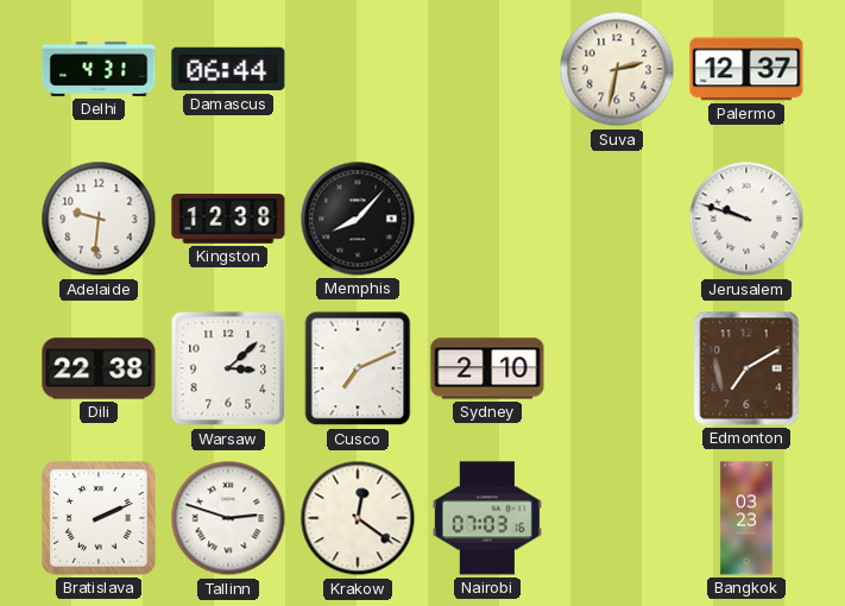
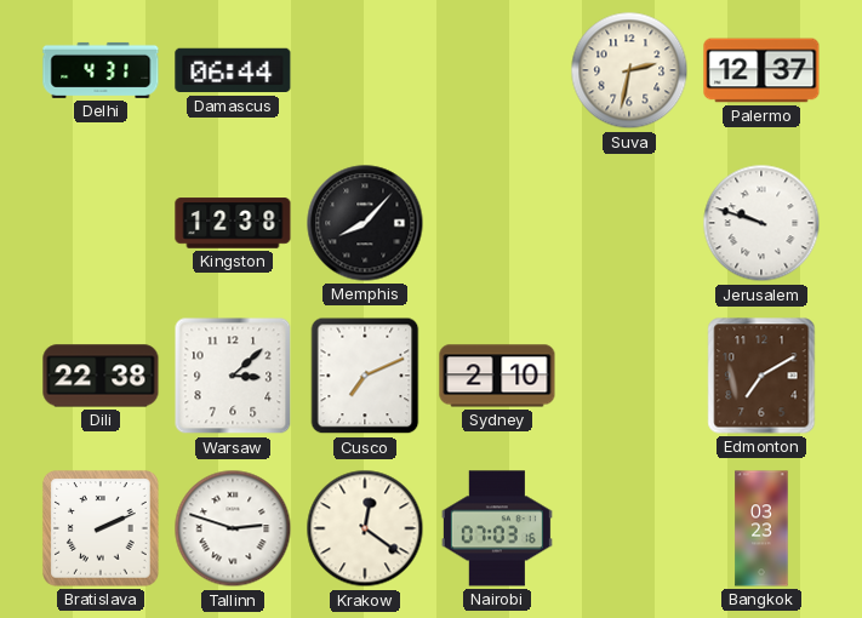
Adelaide: 9:31 -> none
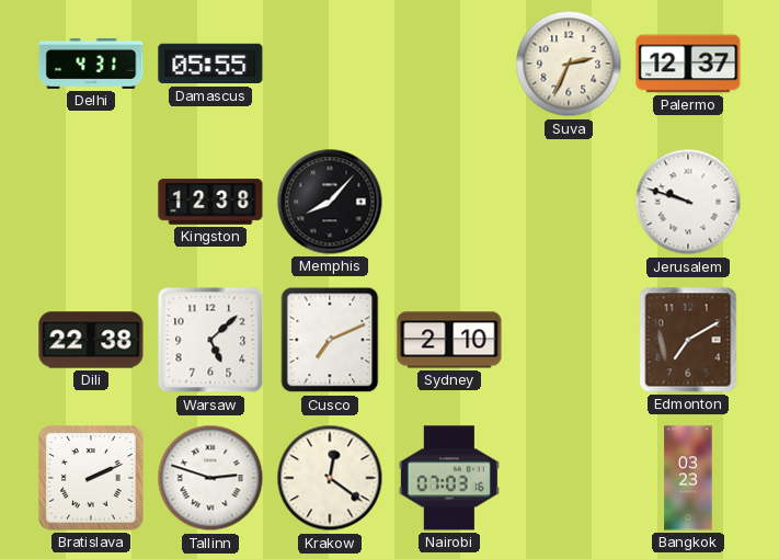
Damascus: 06:44 -> 05:55
Suva: 2:32 -> 2:34
Warsaw: 3:08 -> 5:08
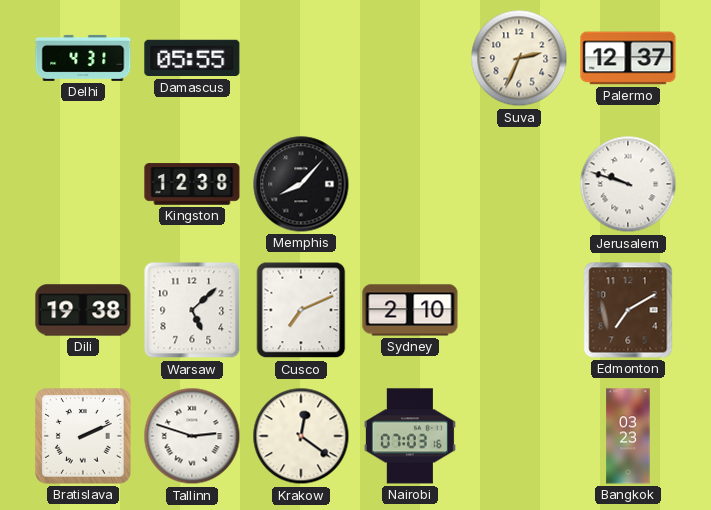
Dili: 22:38 -> 19:38
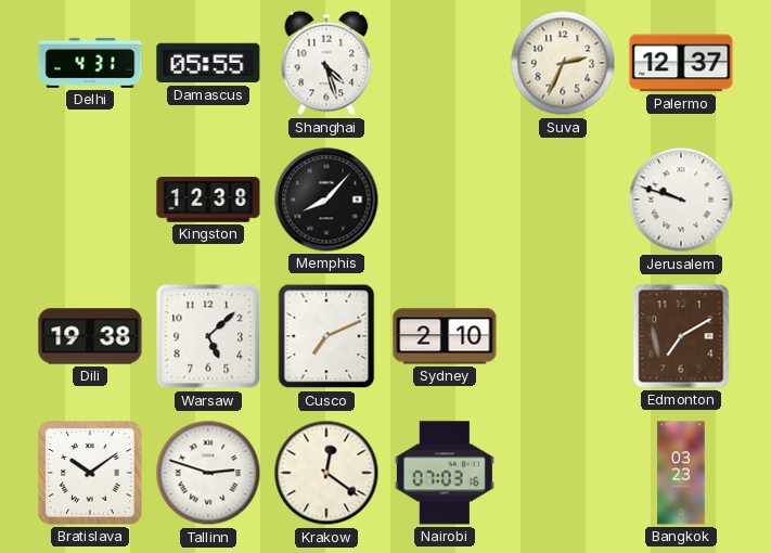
Shanghai: none -> 4:27
Bratislava: 2:11 -> 10:09
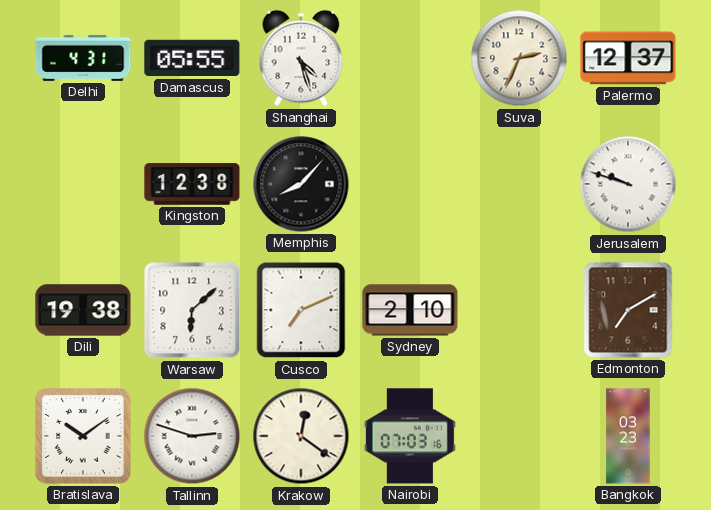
Warsaw: 5:08 -> 6:08
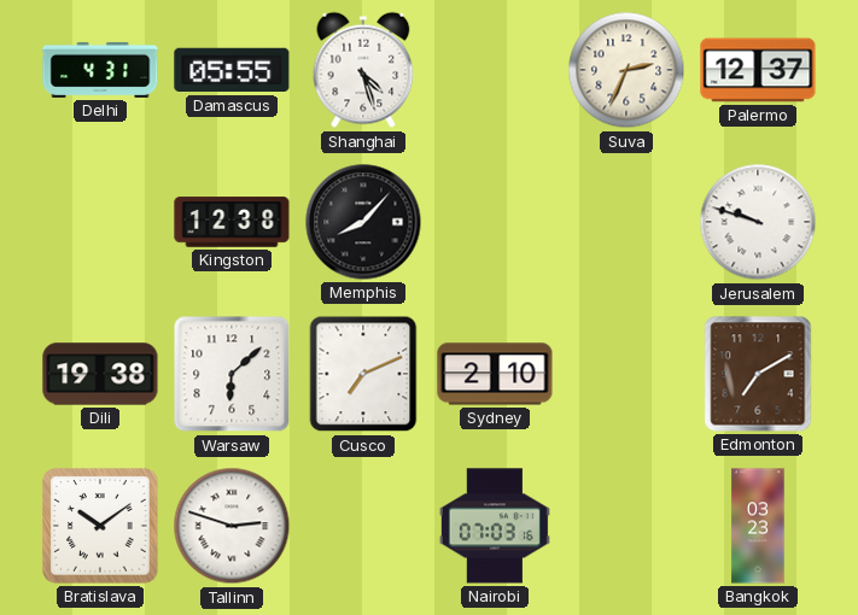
Krakow: 12:21 -> none
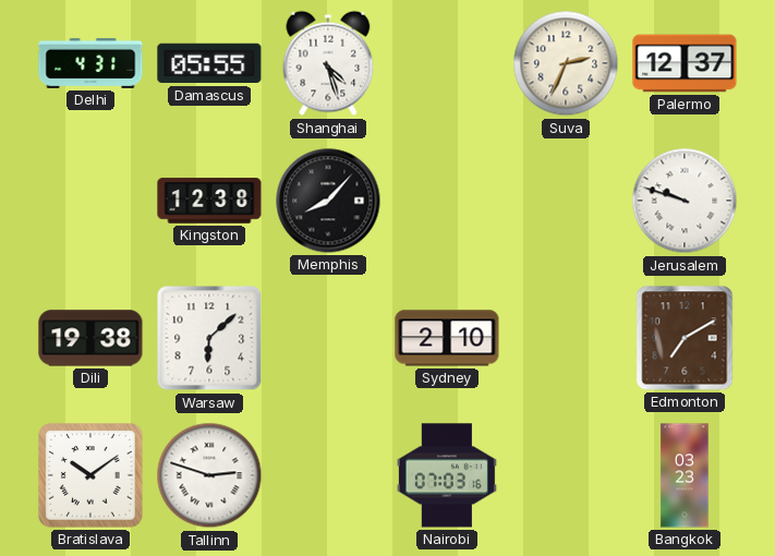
Cusco: 7:11 -> none
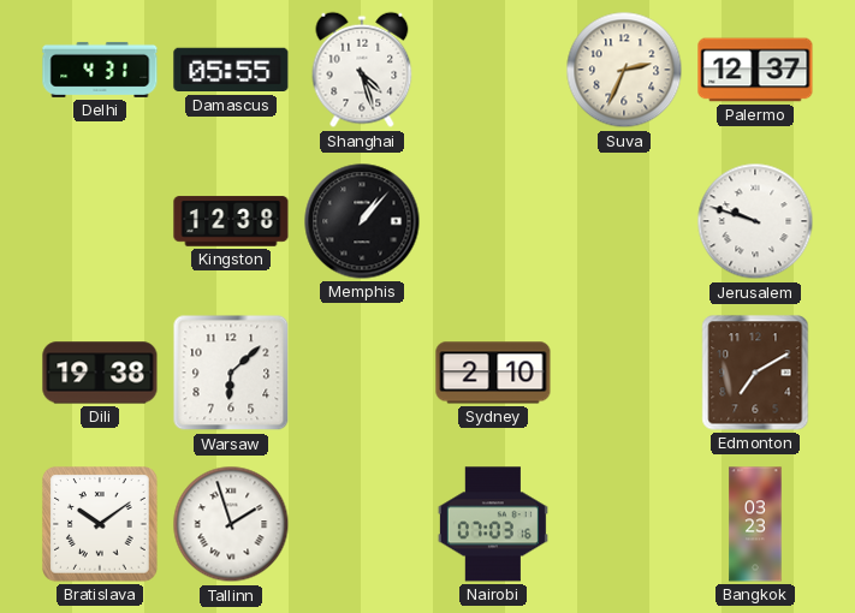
Memphis: 8:07 -> 1:07
Tallinn: 2:48 -> 1:57
